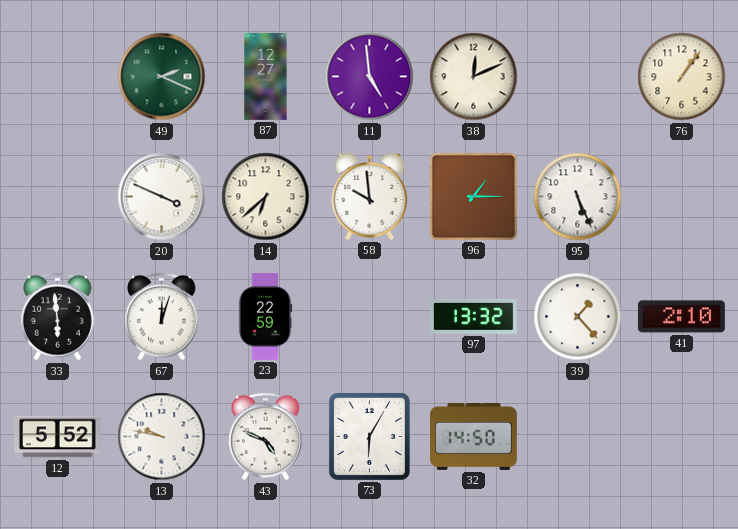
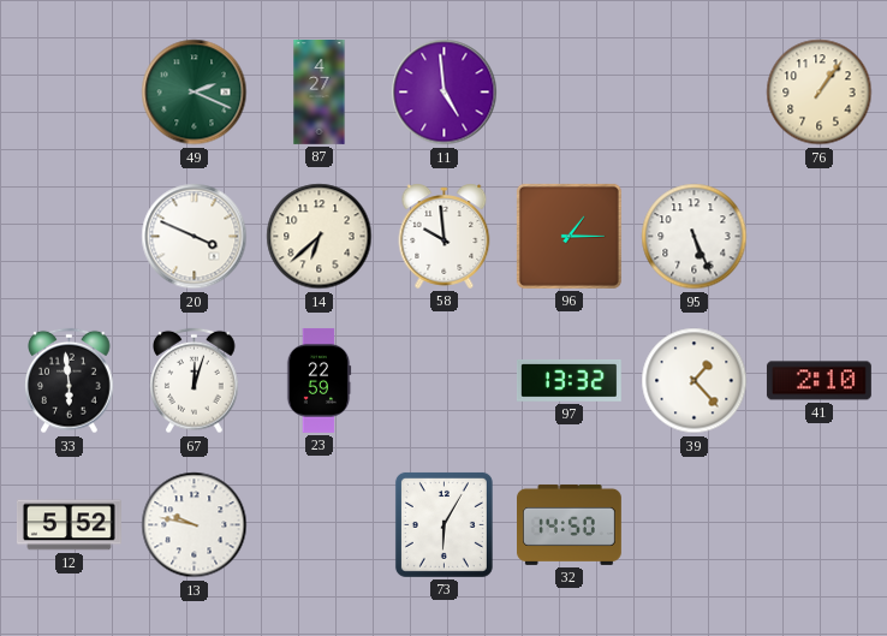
87: 12:27 -> 4:27
38: 12:11 -> none
43: 4:49 -> none
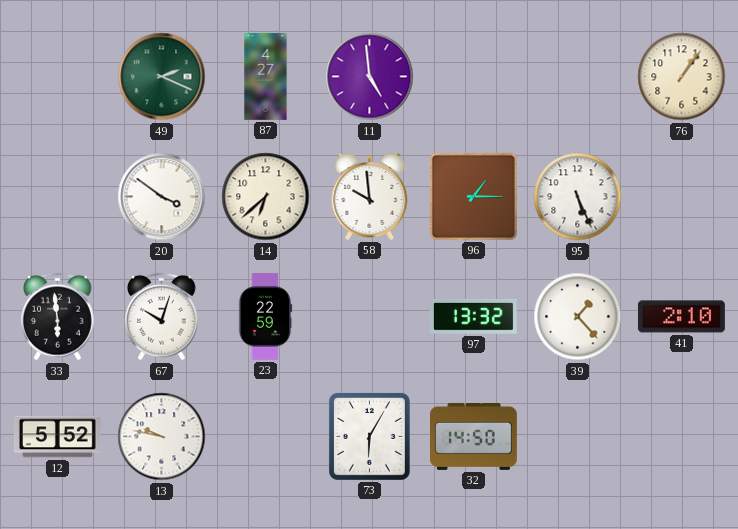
20: 3:49 -> 3:51
67: 12:03 -> 10:03
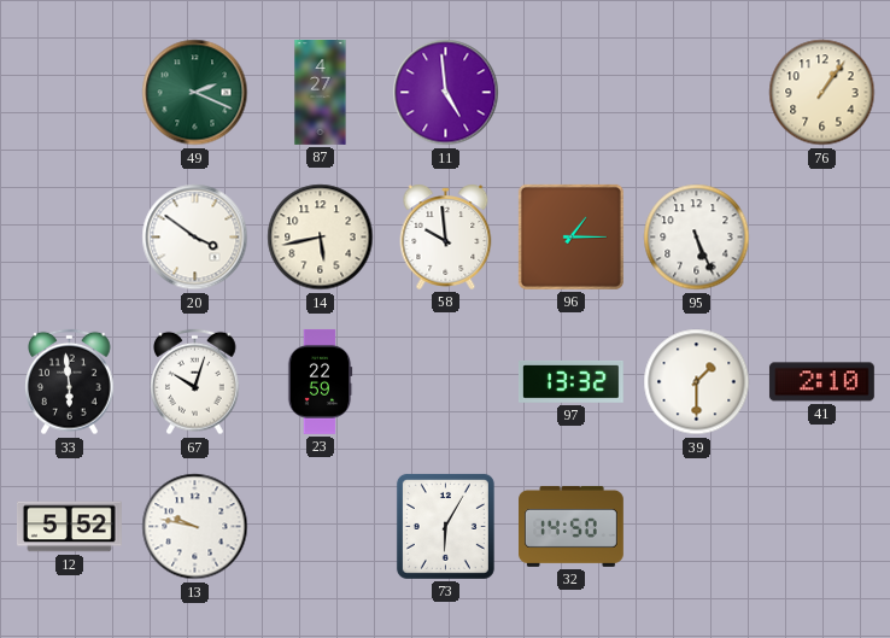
14: 6:38 -> 5:43
39: 1:23 -> 1:30
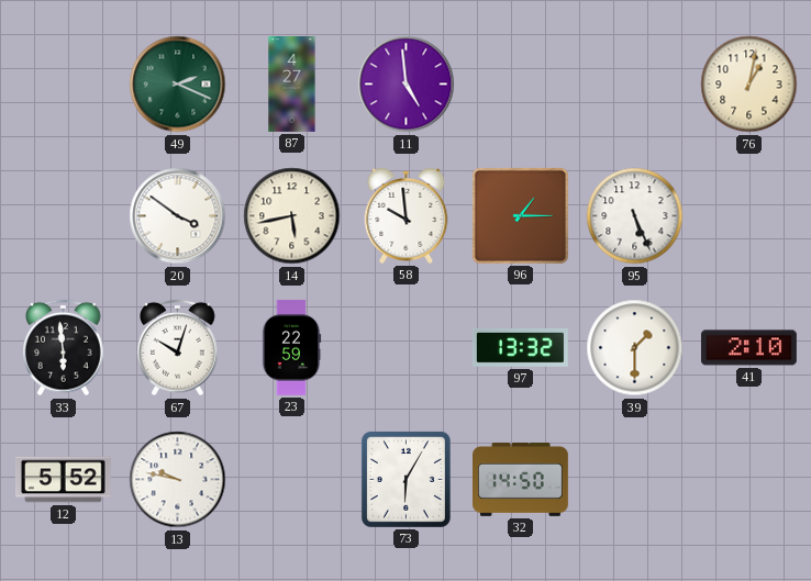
76: 1:06 -> 1:02
